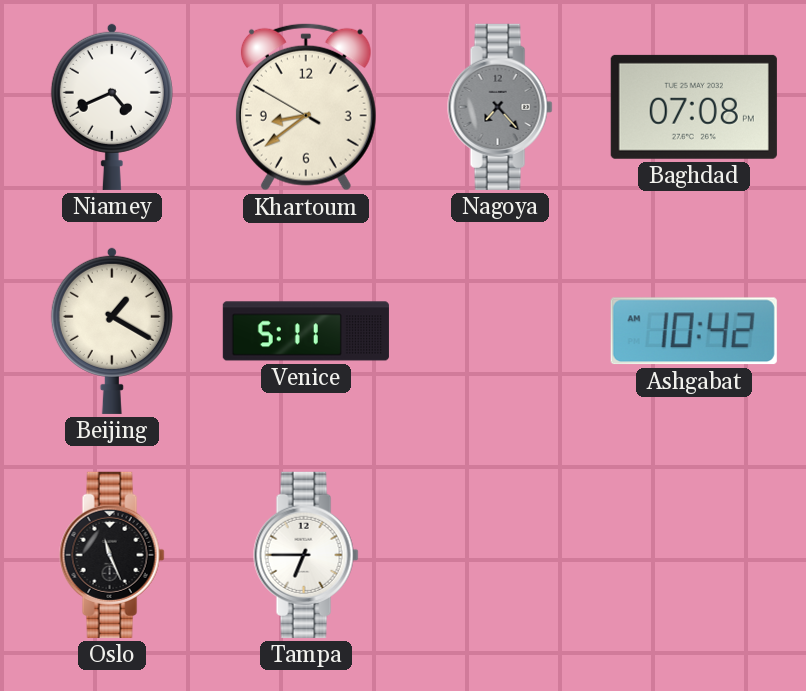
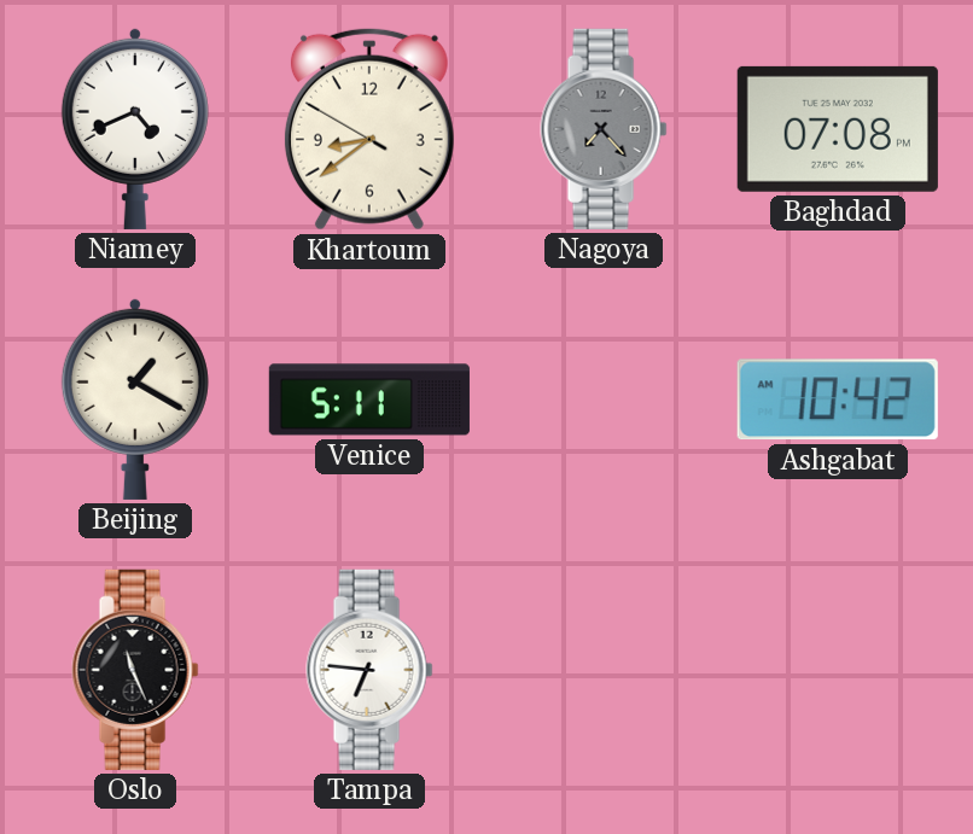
Tampa: 6:45 -> 6:46
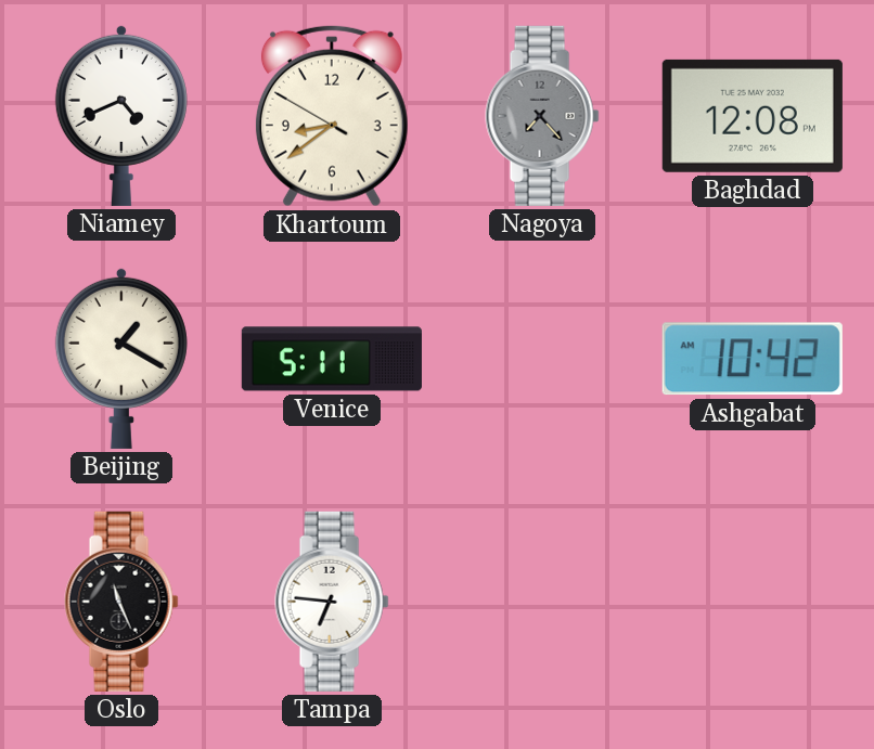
Baghdad: 07:08 -> 12:08
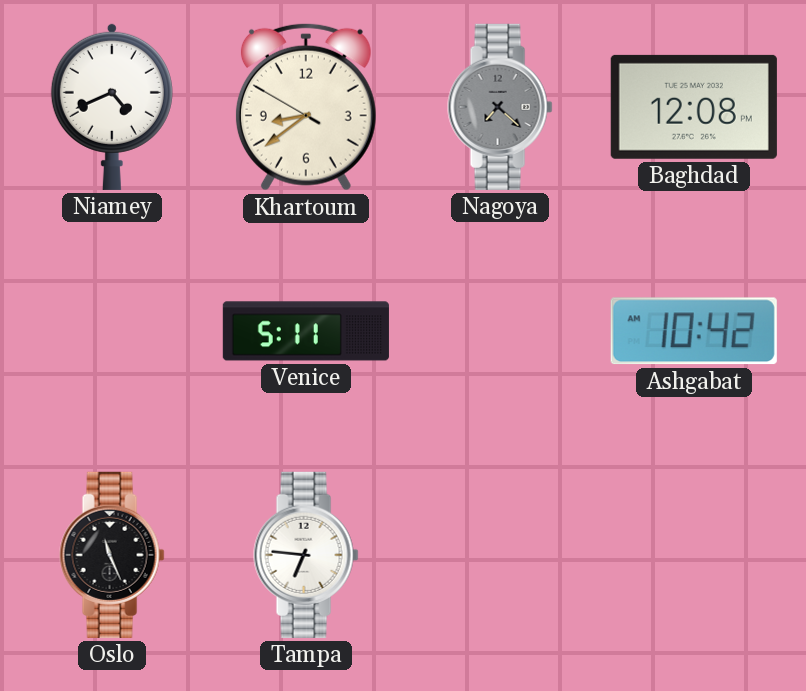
Nagoya: 7:23 -> 7:22
Beijing: 1:20 -> none
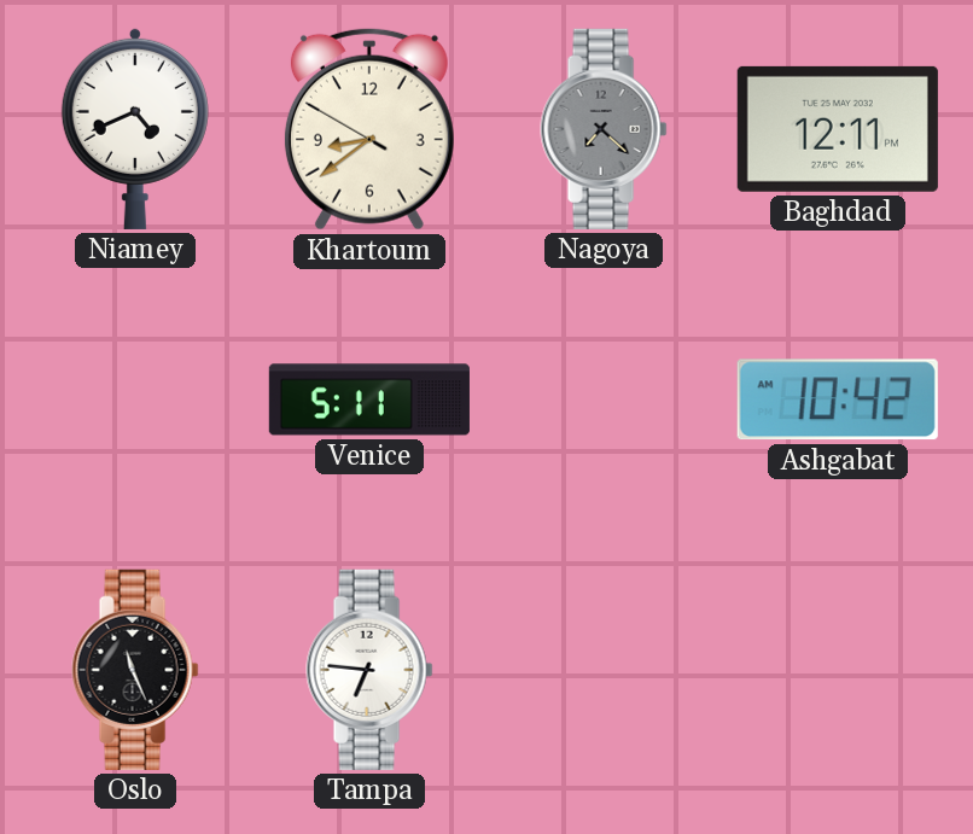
Baghdad: 12:08 -> 12:11
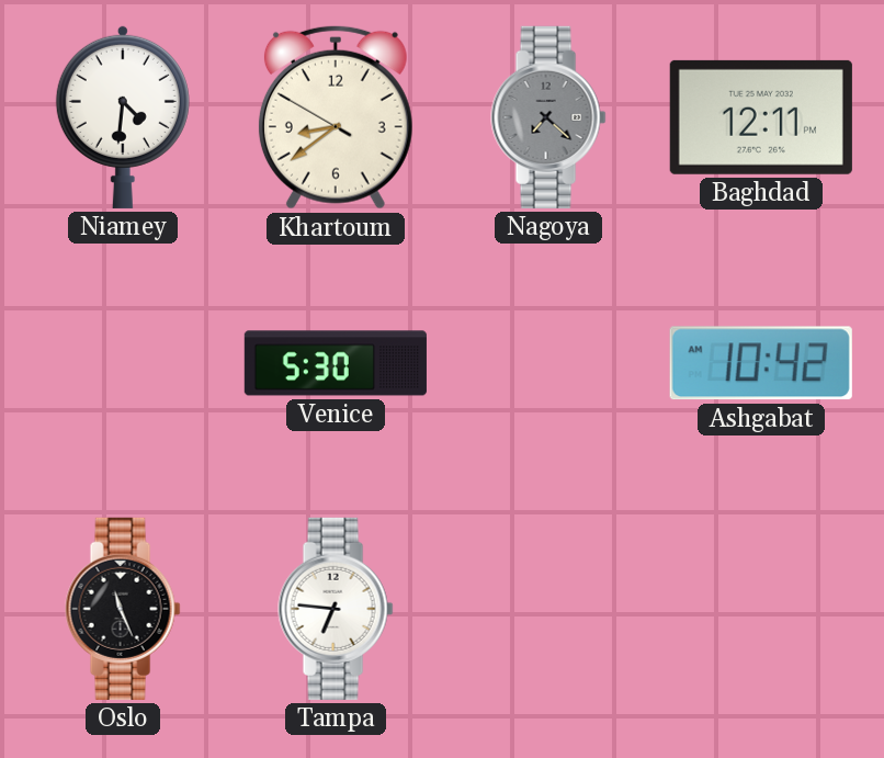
Niamey: 4:41 -> 4:31
Venice: 5:11 -> 5:30
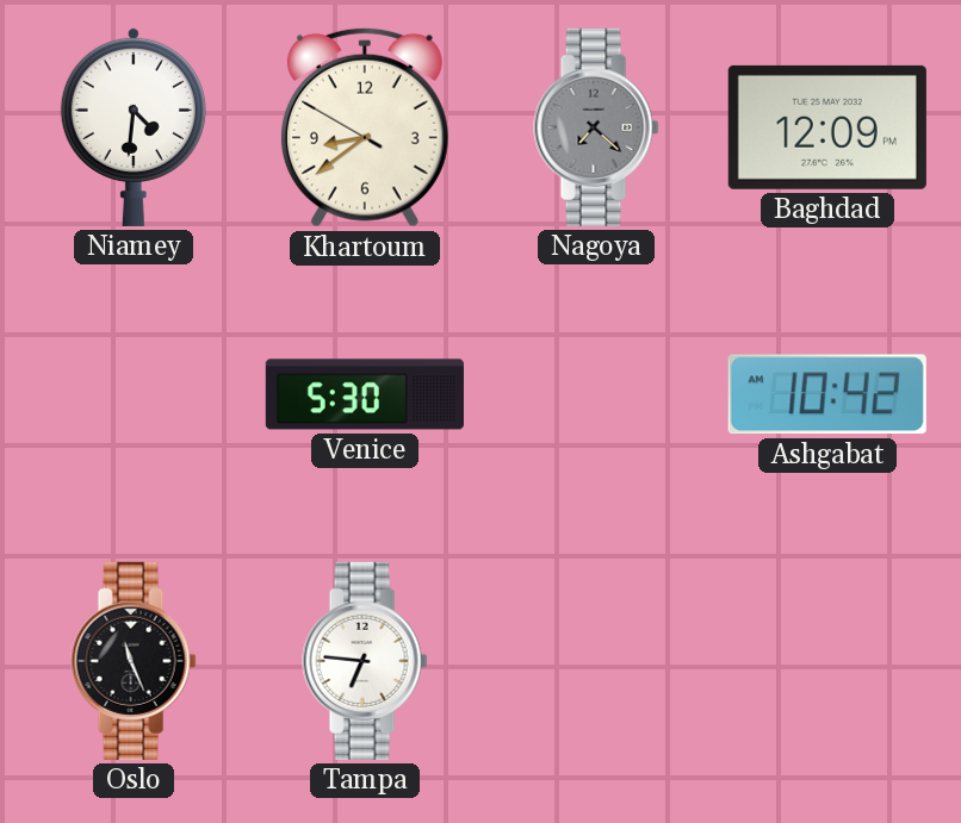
Baghdad: 12:11 -> 12:09
